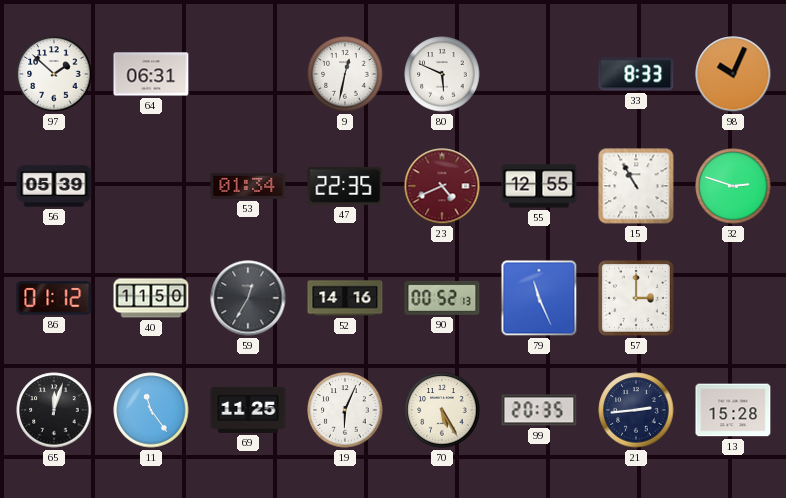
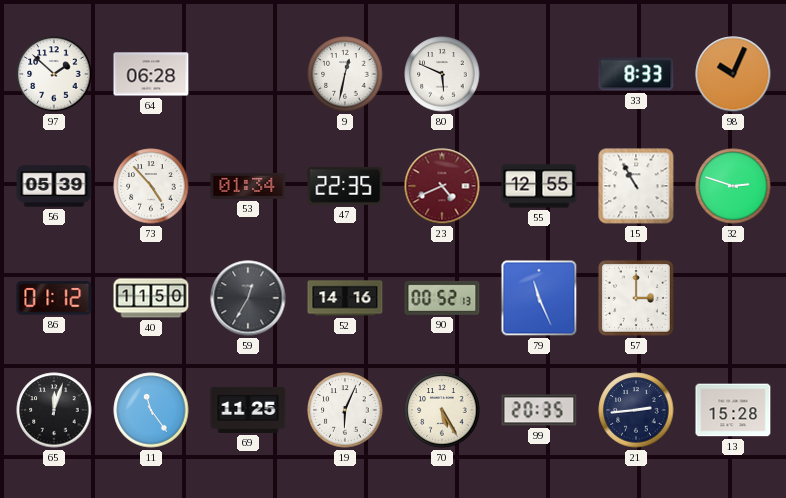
64: 06:31 -> 06:28
73: none -> 4:53
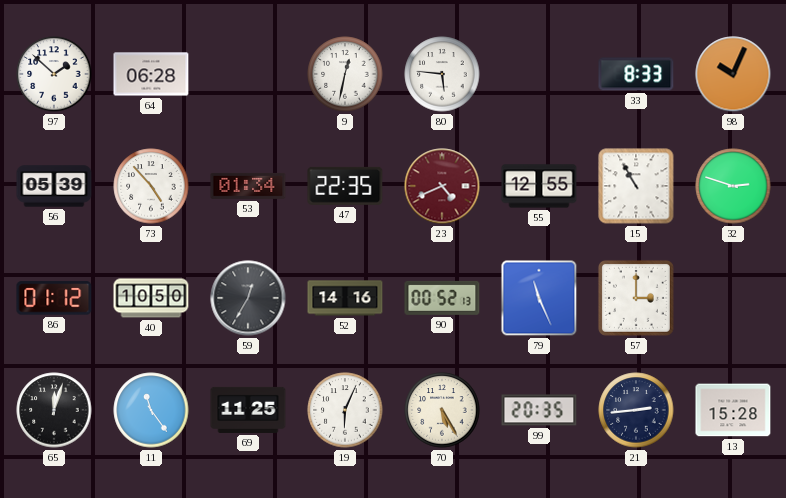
80: 5:49 -> 5:46
40: 11:50 -> 10:50
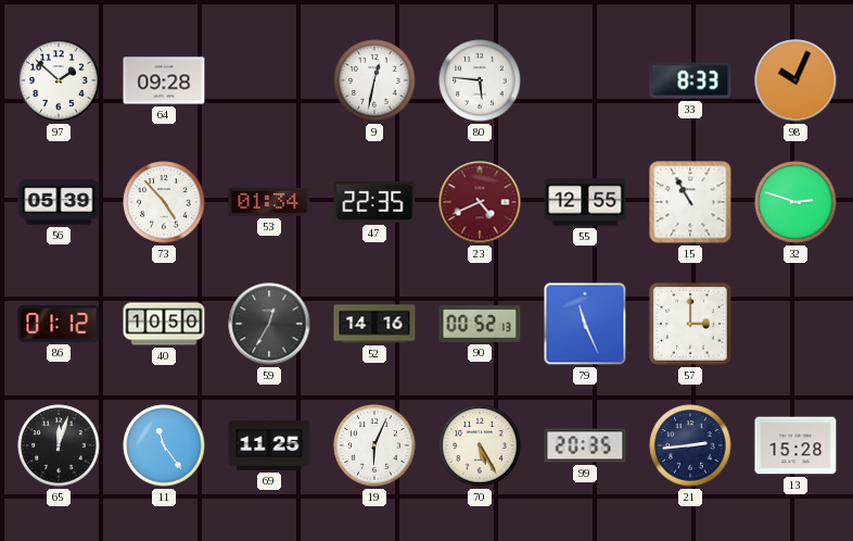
64: 06:28 -> 09:28
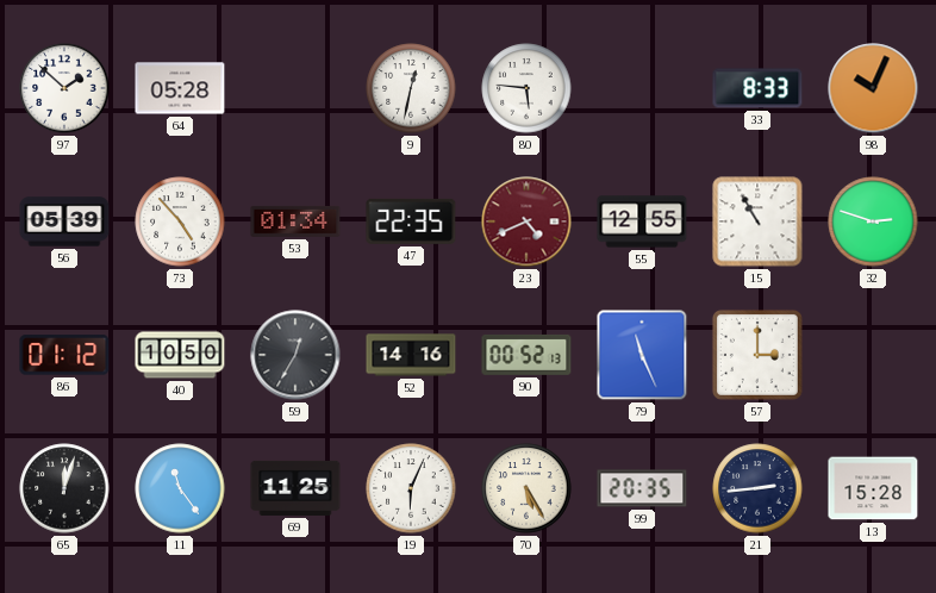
64: 09:28 -> 05:28
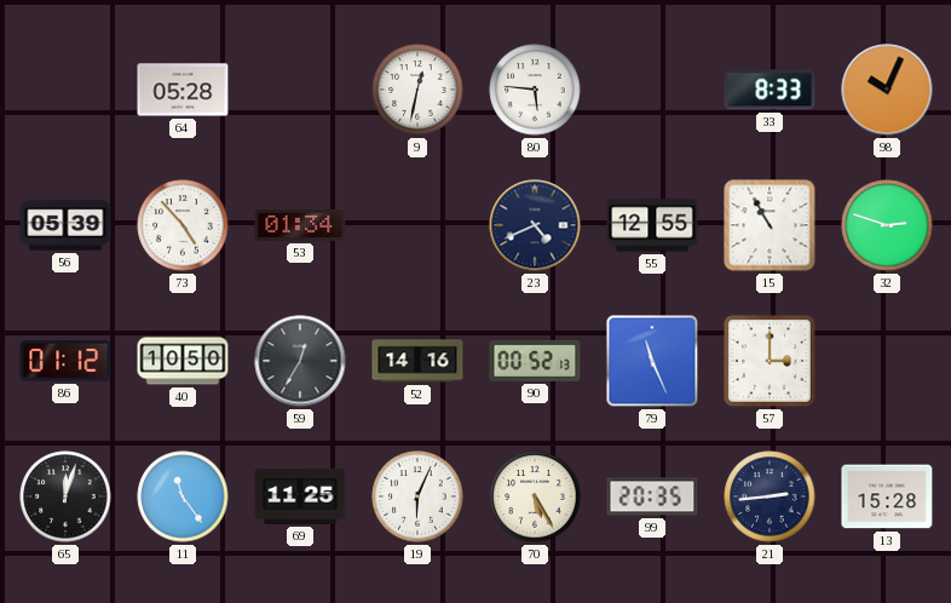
97: 1:52 -> none
47: 22:35 -> none
23 dial: burgundy -> navy
